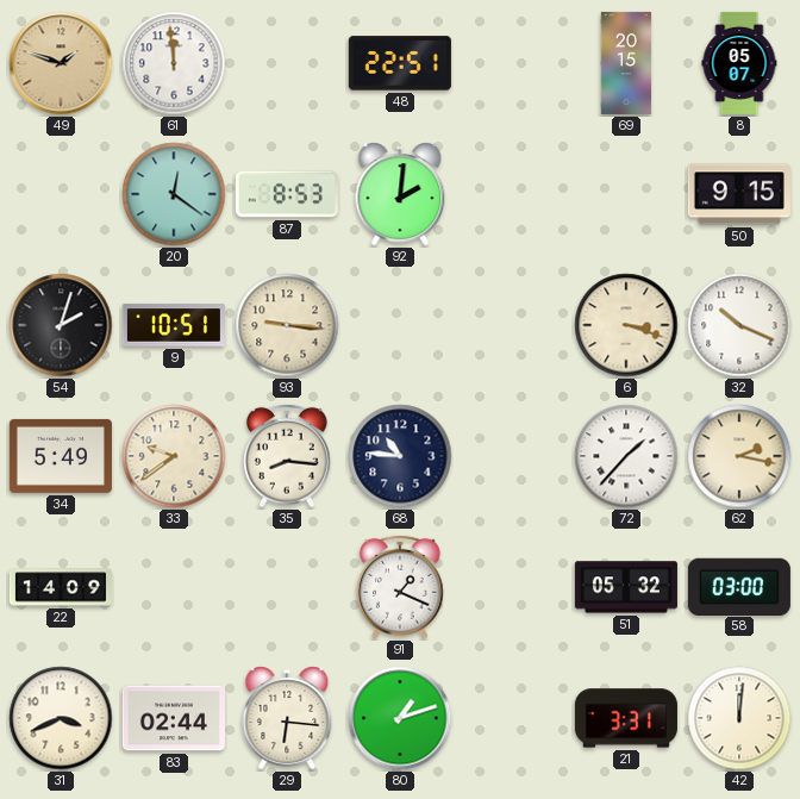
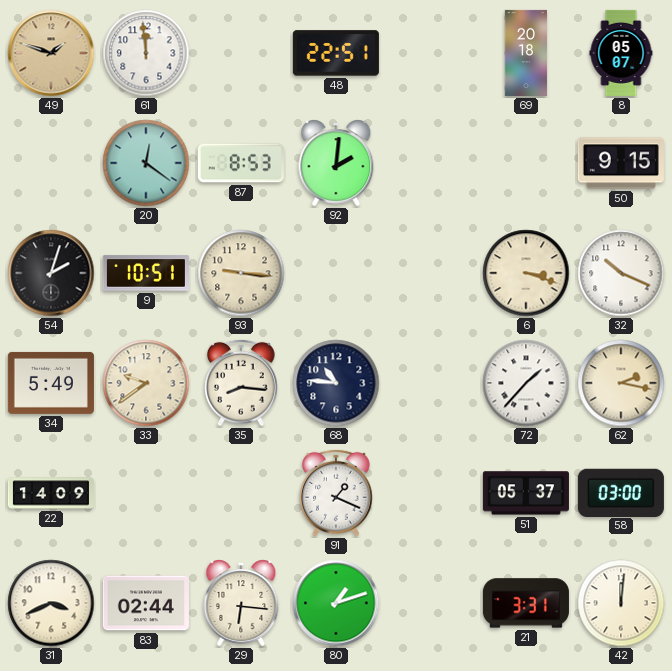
69: 20:15 -> 20:18
51: 05:32 -> 05:37
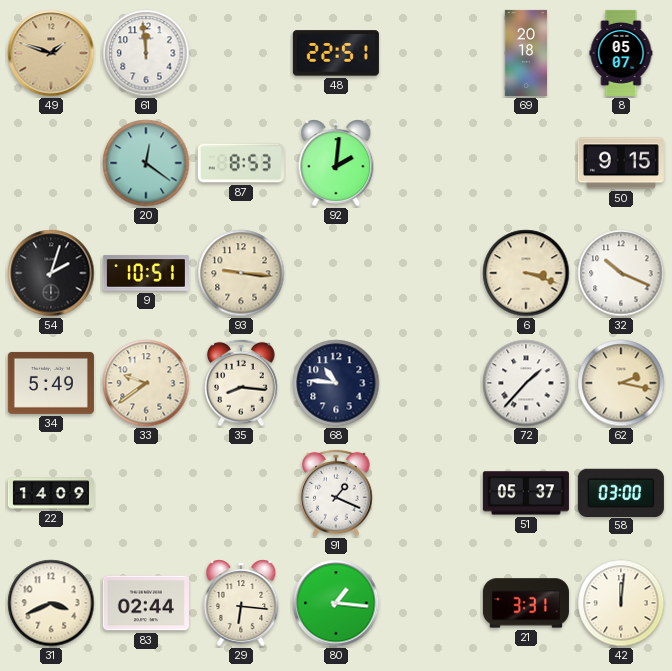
80: 1:12 -> 1:16
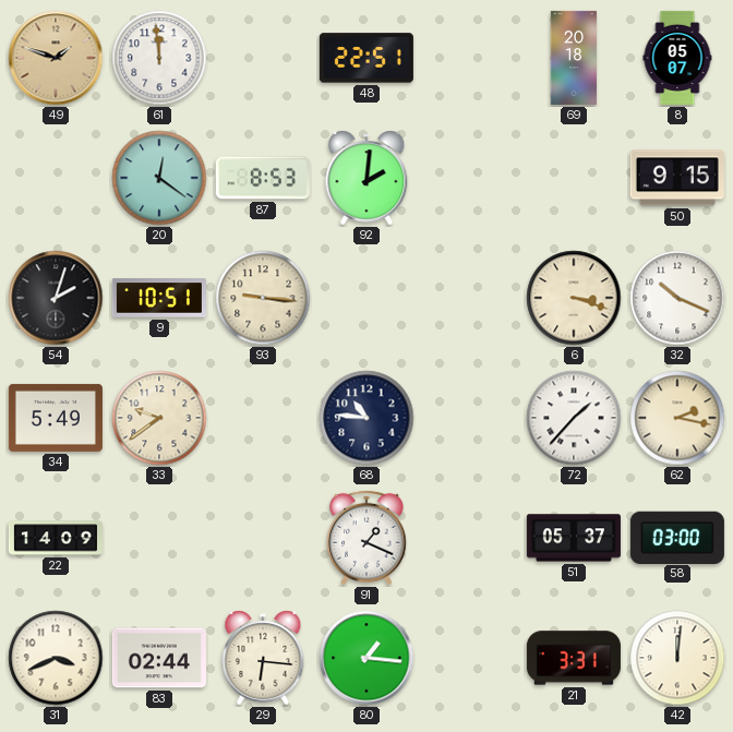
35: 8:16 -> none
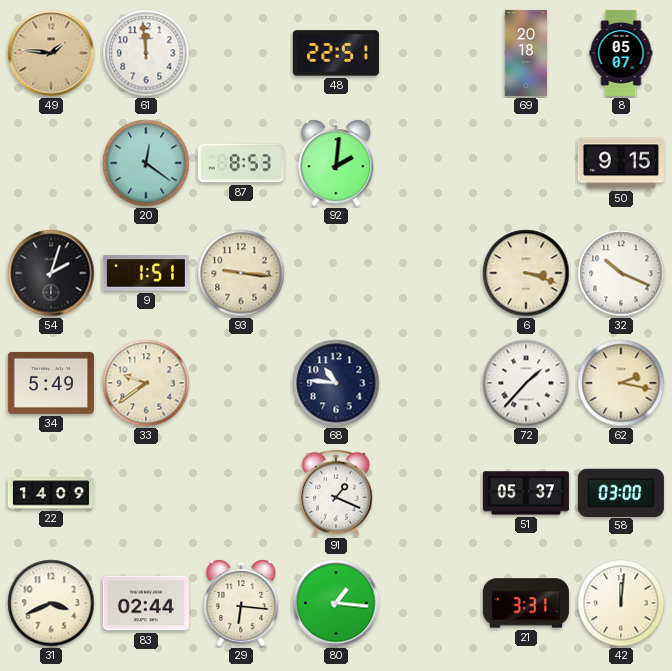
49: 1:48 -> 1:46
9: 10:51 -> 1:51
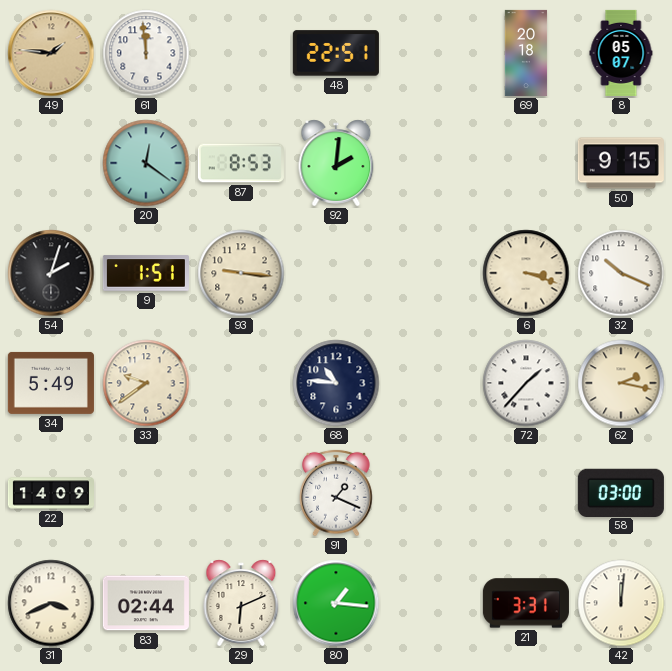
51: 05:37 -> none
29: 6:16 -> 6:11
